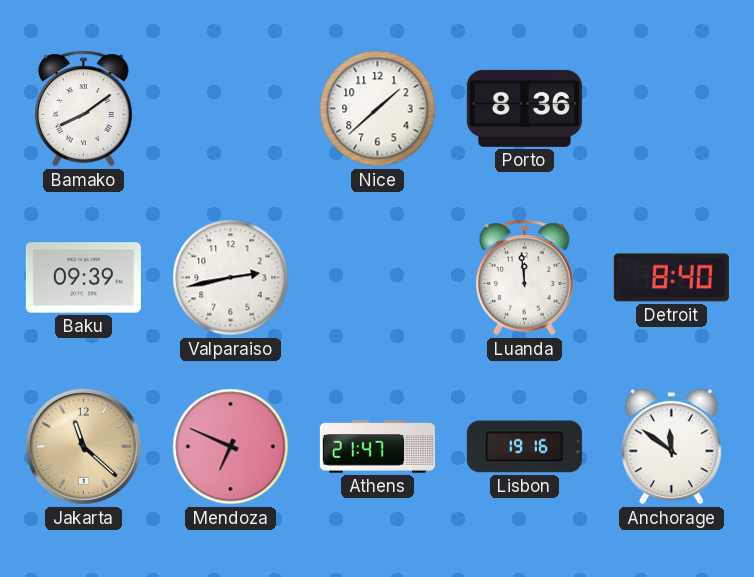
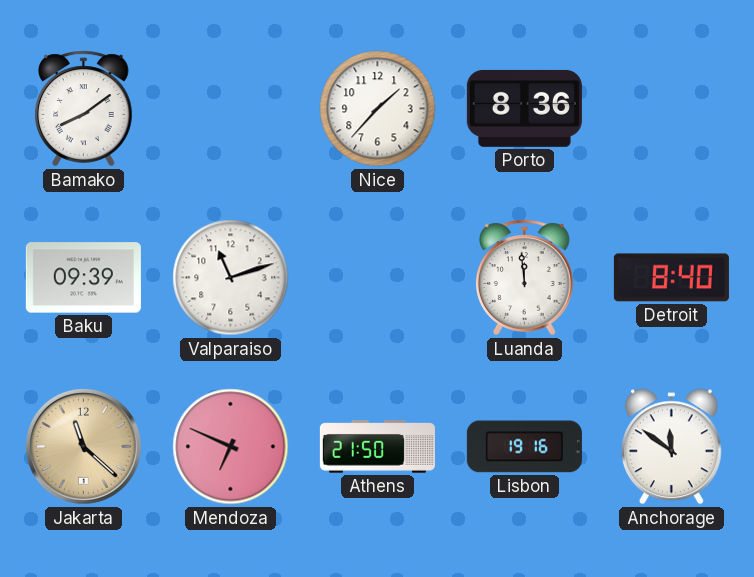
Nice: 1:38 -> 1:37
Valparaiso: 2:43 -> 11:12
Athens: 21:47 -> 21:50
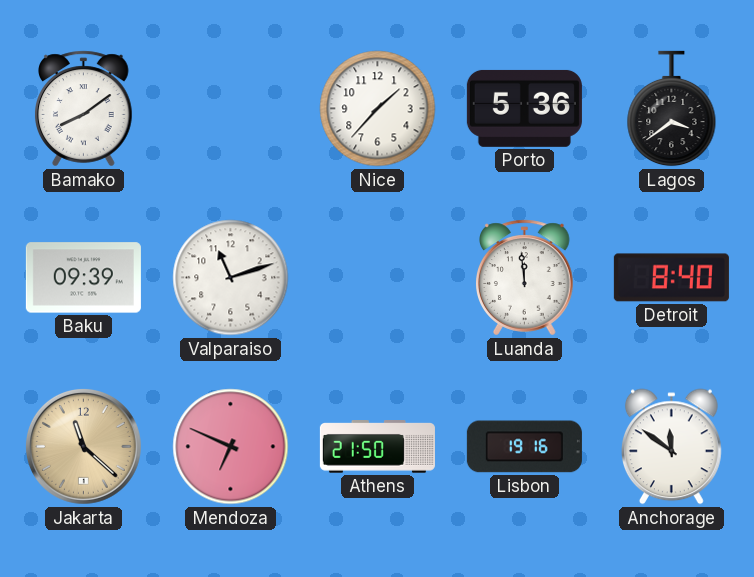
Porto: 8:36 -> 5:36
Lagos: none -> 3:39
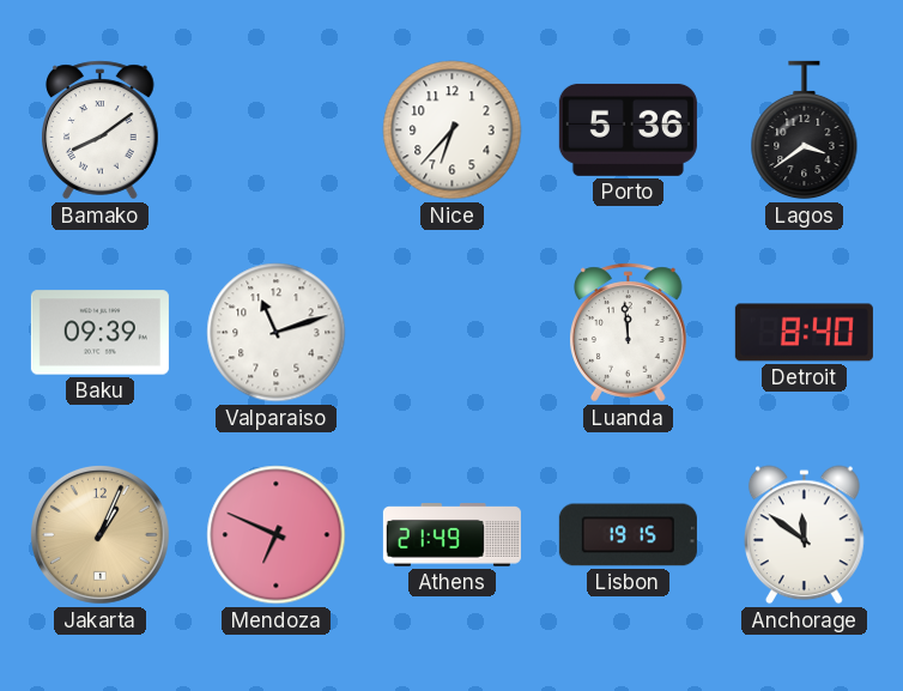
Nice: 1:37 -> 6:37
Jakarta: 11:22 -> 1:04
Athens: 21:50 -> 21:49
Lisbon: 19:16 -> 19:15
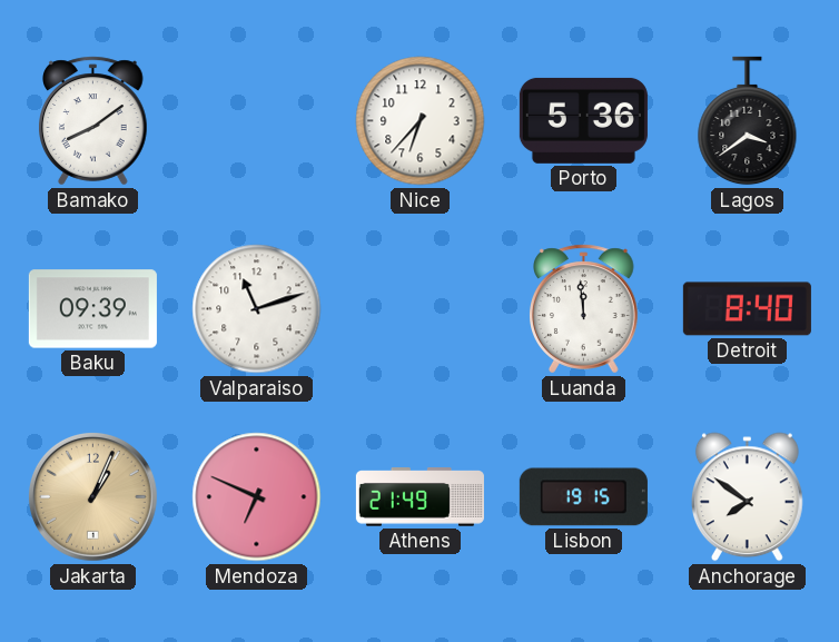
Anchorage: 11:51 -> 7:51
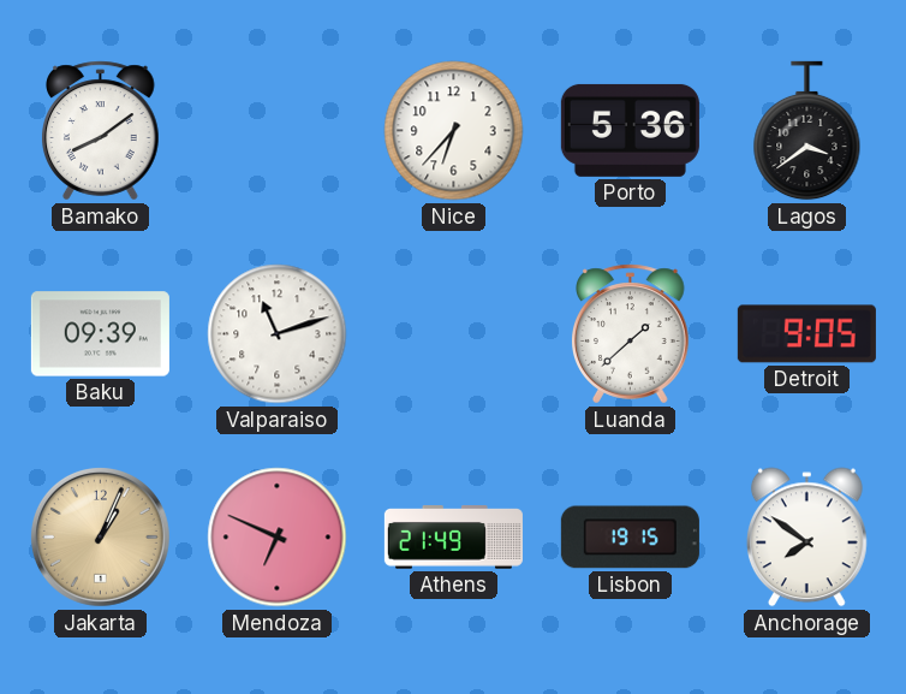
Luanda: 11:59 -> 1:38
Detroit: 8:40 -> 9:05
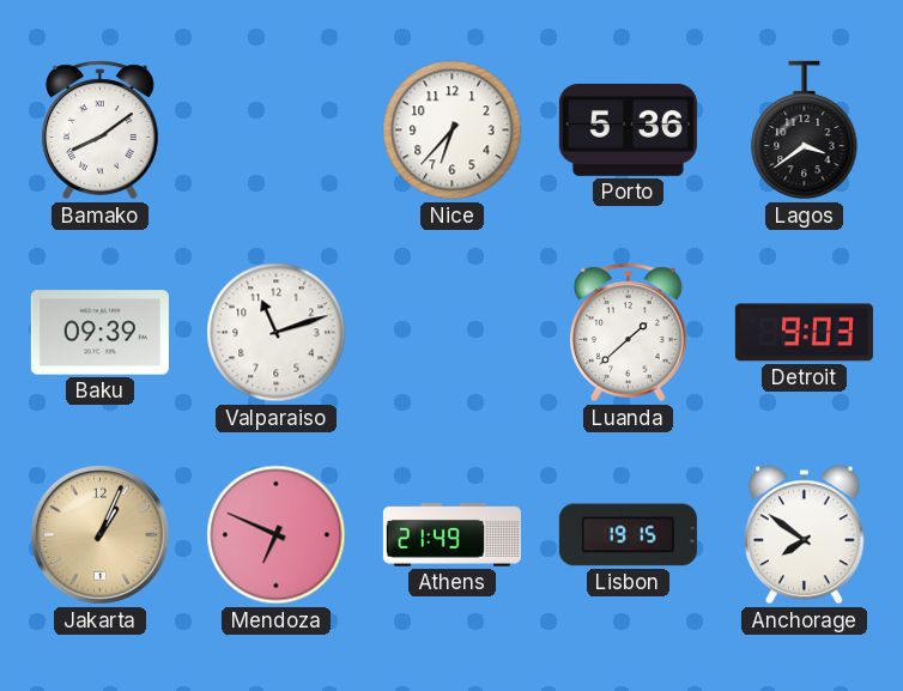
Detroit: 9:05 -> 9:03
